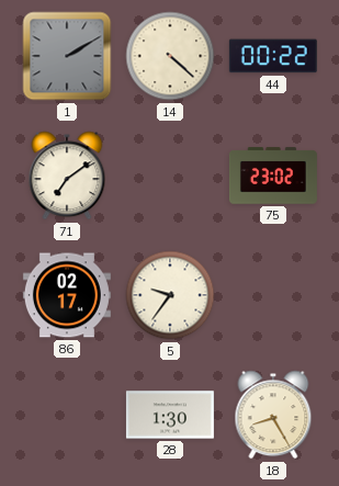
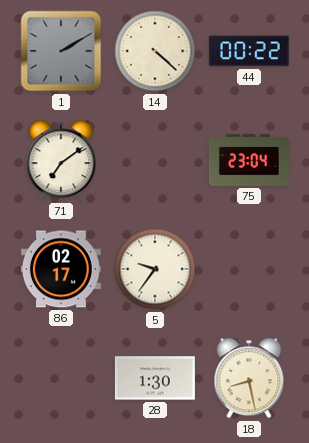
75: 23:02 -> 23:04
18: 8:25 -> 8:28
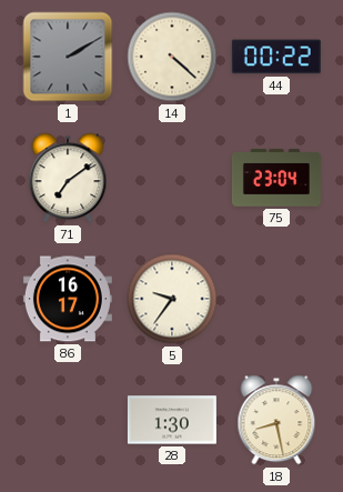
86: 02:17 -> 16:17
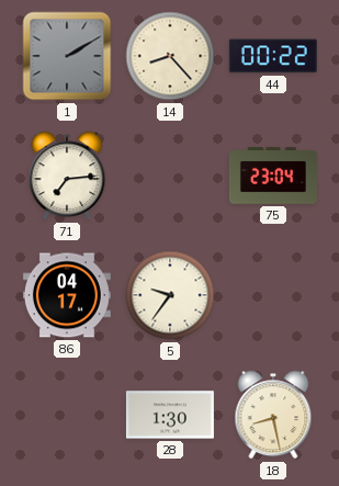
14: 4:22 -> 8:23
71: 7:09 -> 7:14
86: 16:17 -> 04:17
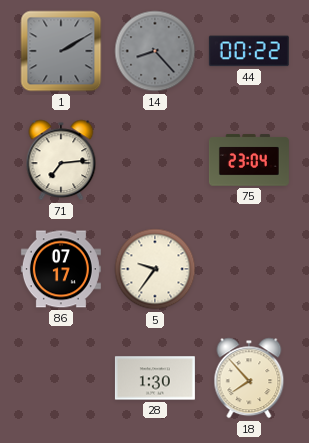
14 dial: cream -> grey
86: 04:17 -> 07:17
18: 8:28 -> 7:53
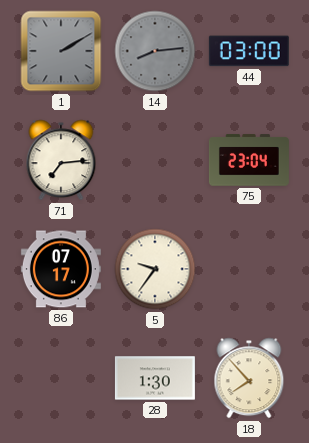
14: 8:23 -> 8:14
44: 00:22 -> 03:00
